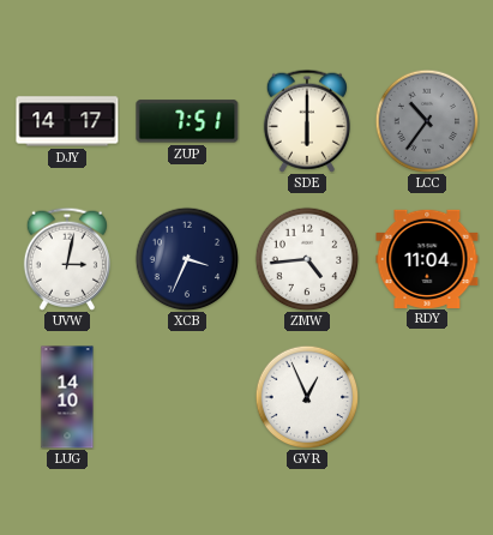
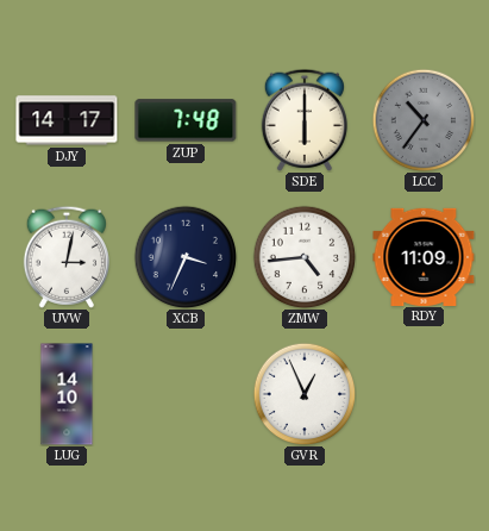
ZUP: 7:51 -> 7:48
RDY: 11:04 -> 11:09
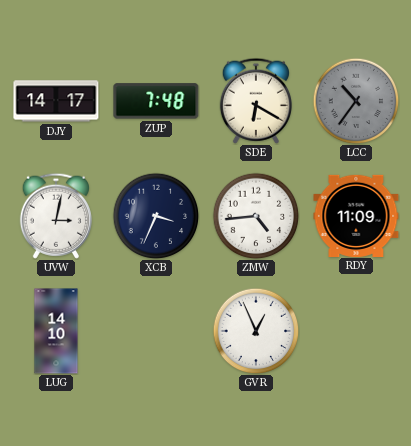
SDE: 6:00 -> 6:20
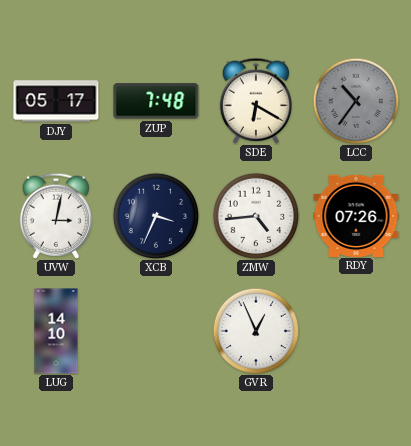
DJY: 14:17 -> 05:17
RDY: 11:09 -> 07:26
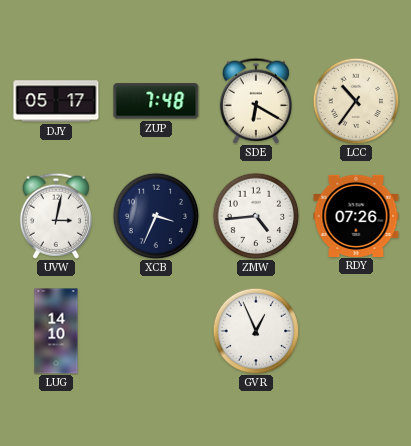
LCC dial: grey -> cream
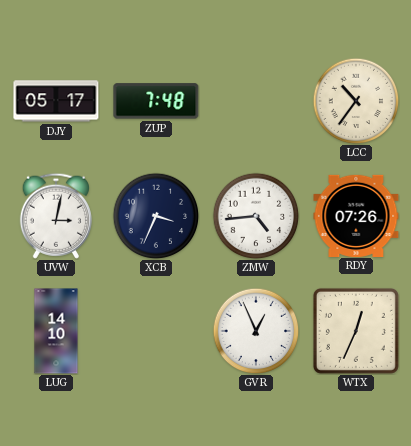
SDE: 6:20 -> none
WTX: none -> 12:34
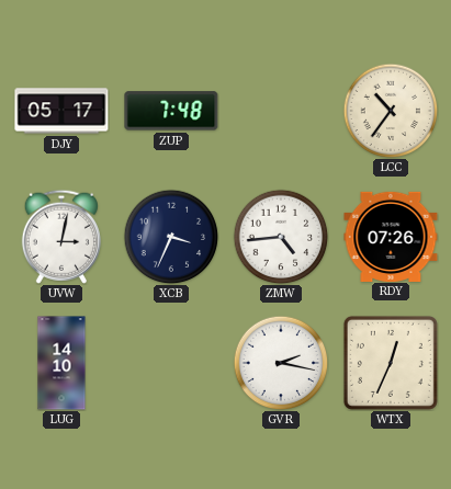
GVR: 12:56 -> 2:17
